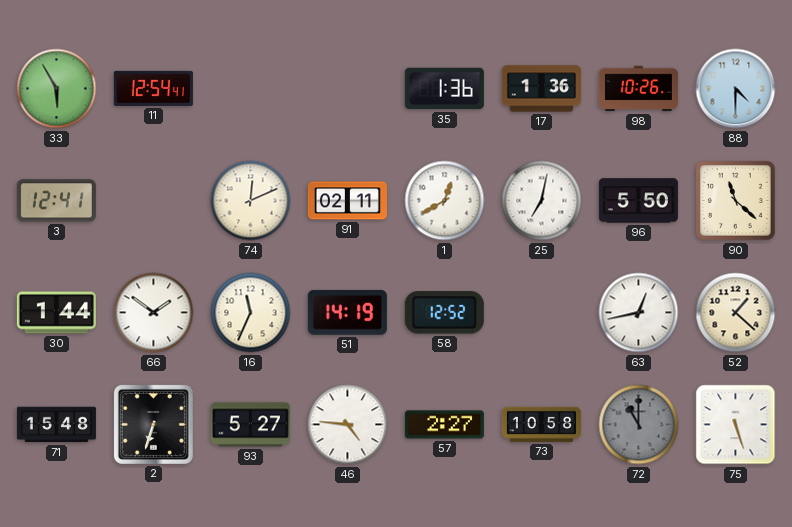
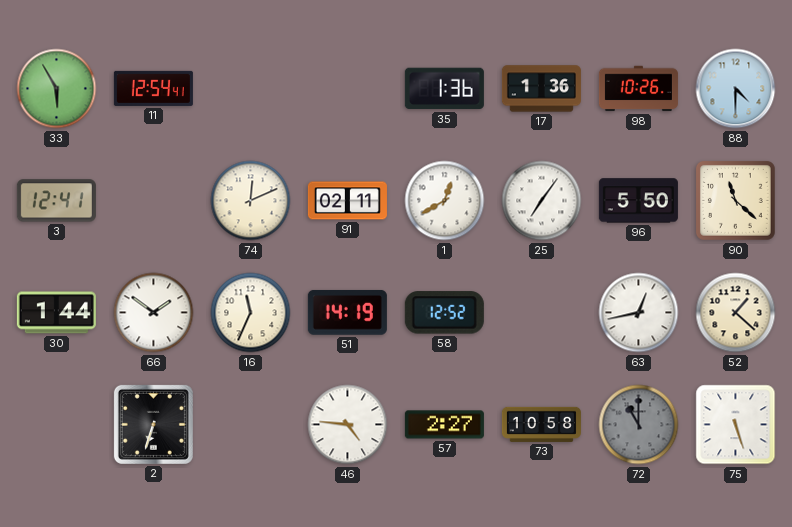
25: 7:02 -> 7:06
71: 15:48 -> none
93: 5:27 -> none
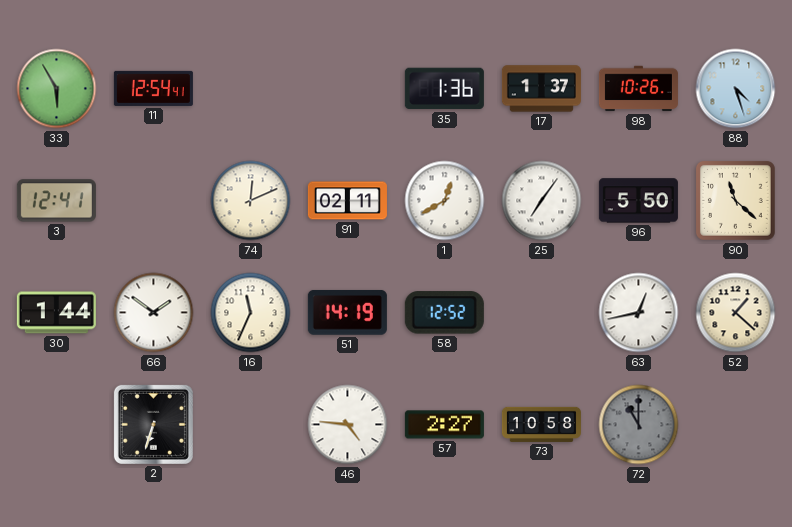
17: 1:36 -> 1:37
88: 4:30 -> 4:27
75: 5:27 -> none
